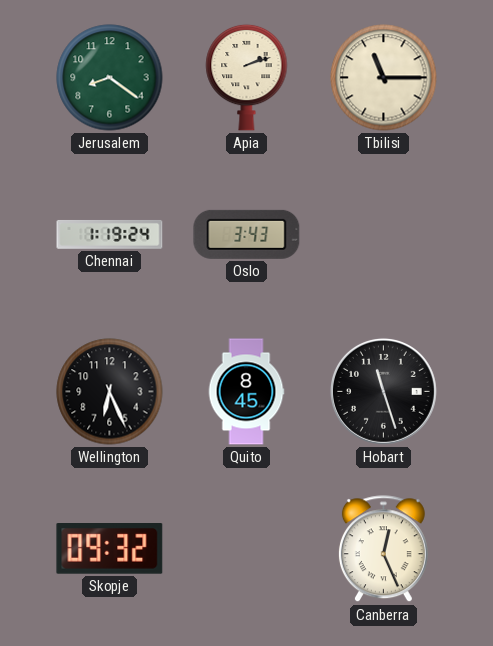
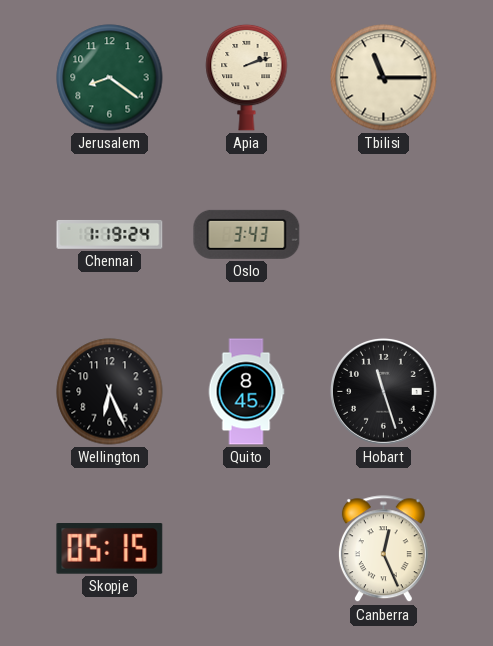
Skopje: 09:32 -> 05:15
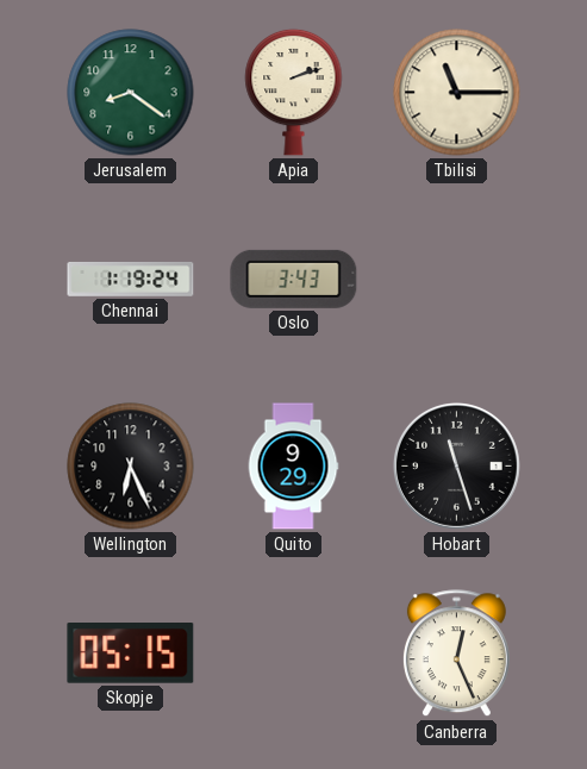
Quito: 8:45 -> 9:29
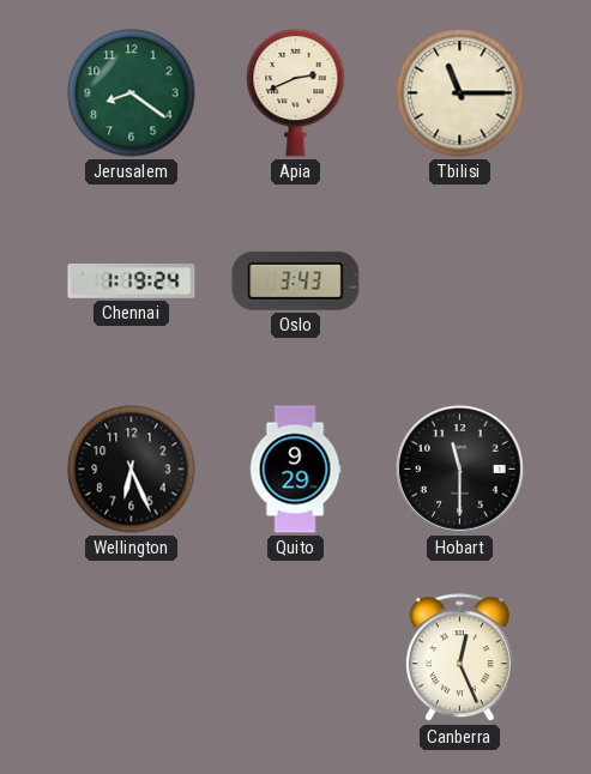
Apia: 2:12 -> 2:41
Hobart: 11:27 -> 11:30
Skopje: 05:15 -> none
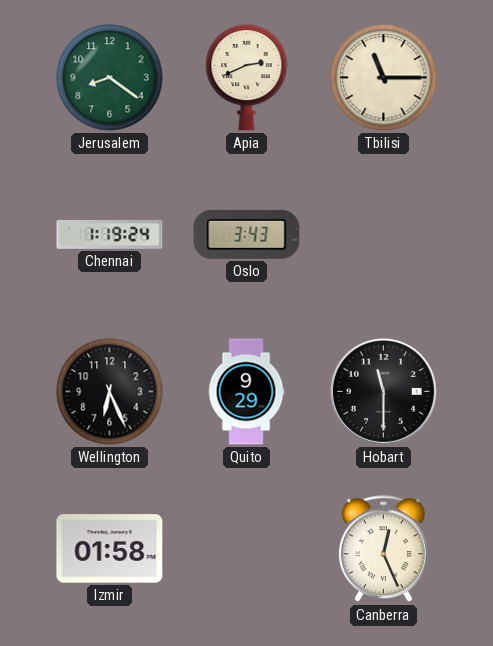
Izmir: none -> 01:58
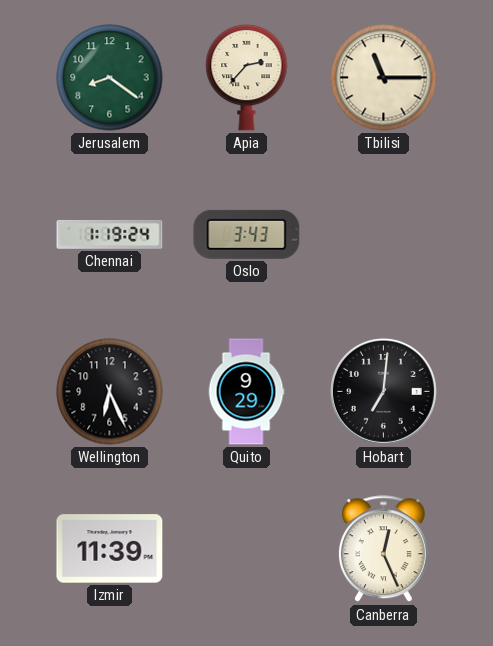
Apia: 2:41 -> 2:37
Hobart: 11:30 -> 7:01
Izmir: 01:58 -> 11:39
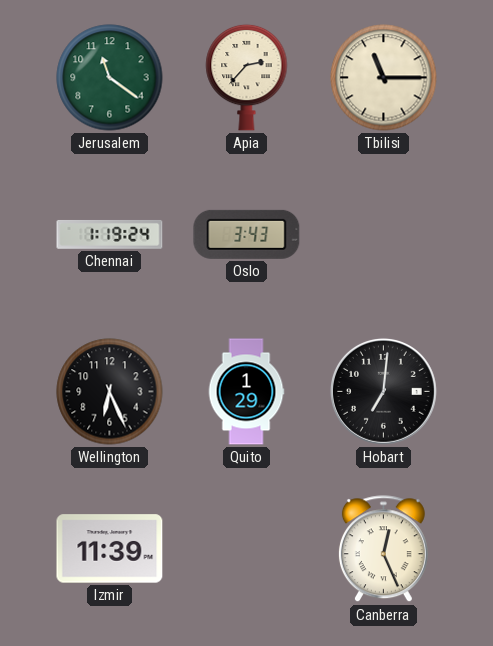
Jerusalem: 8:21 -> 11:21
Quito: 9:29 -> 1:29
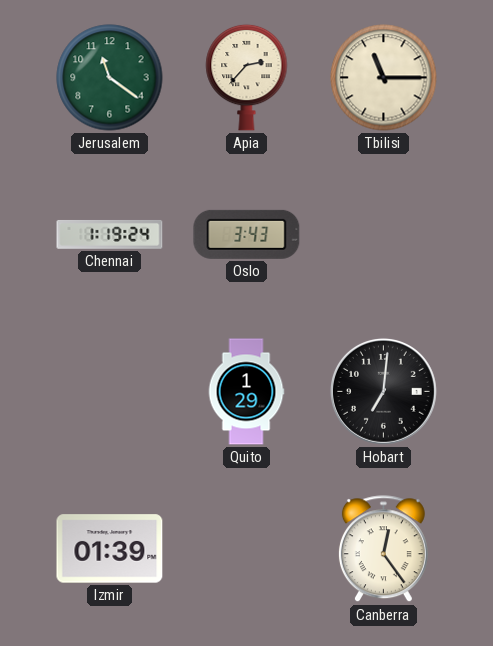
Wellington: 6:26 -> none
Izmir: 11:39 -> 01:39
Canberra: 12:26 -> 12:24
